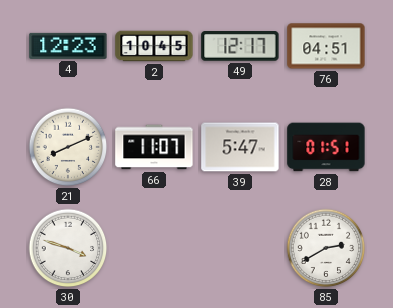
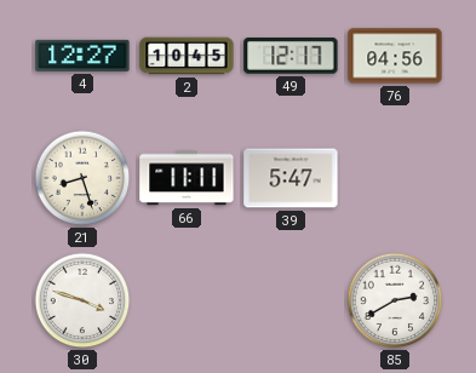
4: 12:23 -> 12:27
76: 04:51 -> 04:56
21: 8:11 -> 8:27
66: 11:07 -> 11:11
28: 01:51 -> none
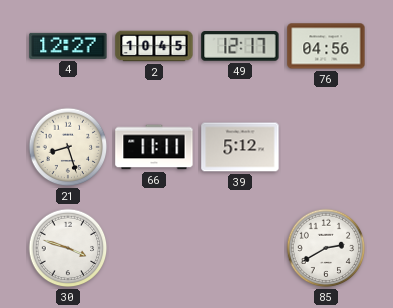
39: 5:47 -> 5:12
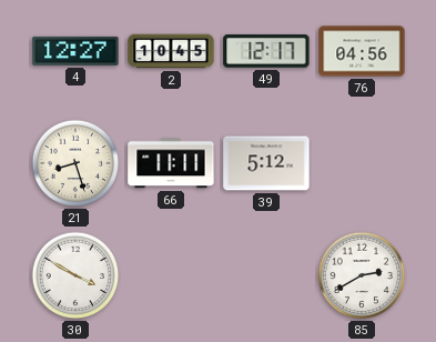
30: 3:48 -> 3:50
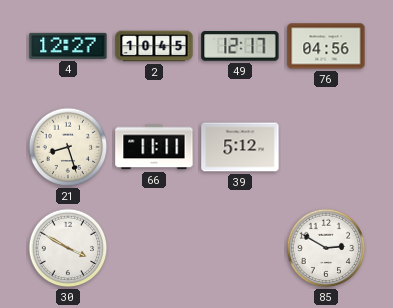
85: 2:40 -> 2:50
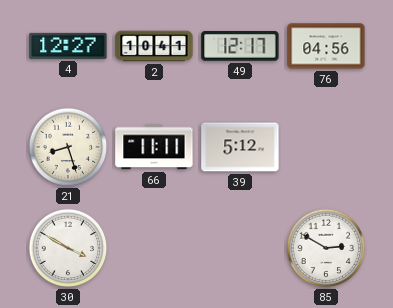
2: 10:45 -> 10:41
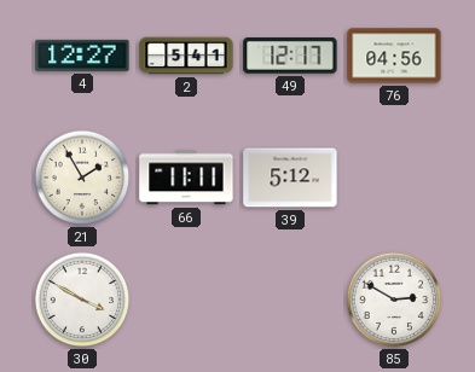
2: 10:41 -> 5:41
21: 8:27 -> 1:55
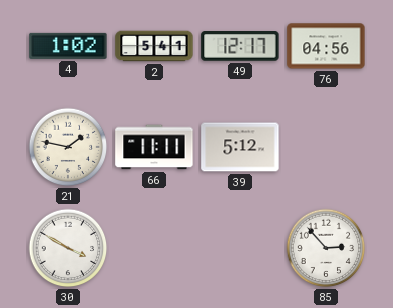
4: 12:27 -> 1:02
21: 1:55 -> 1:47
85: 2:50 -> 2:53
